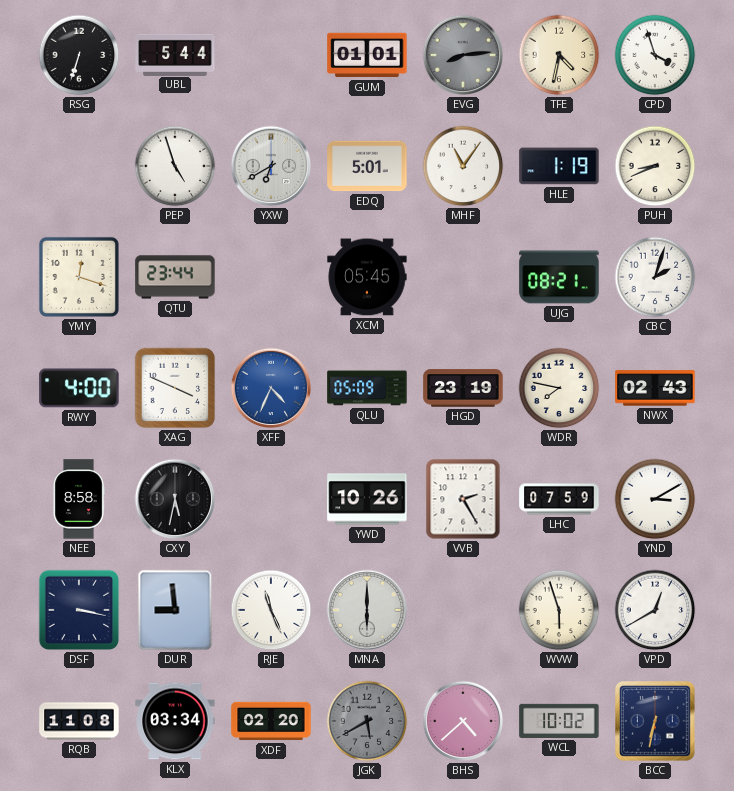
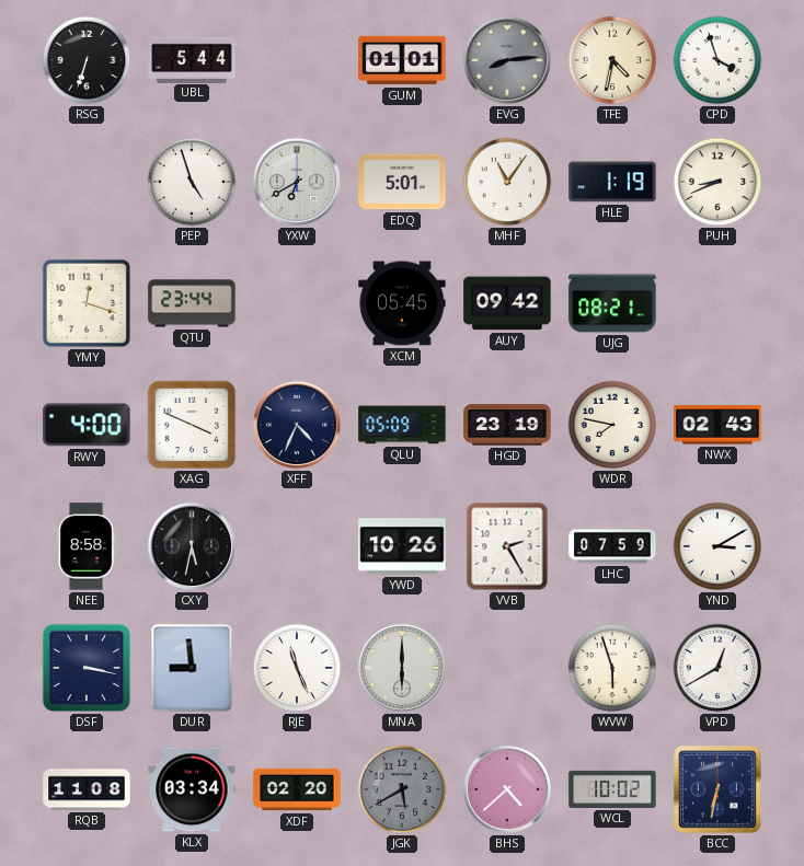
AUY: none -> 09:42
CBC: 2:03 -> none
XFF dial: blue -> navy
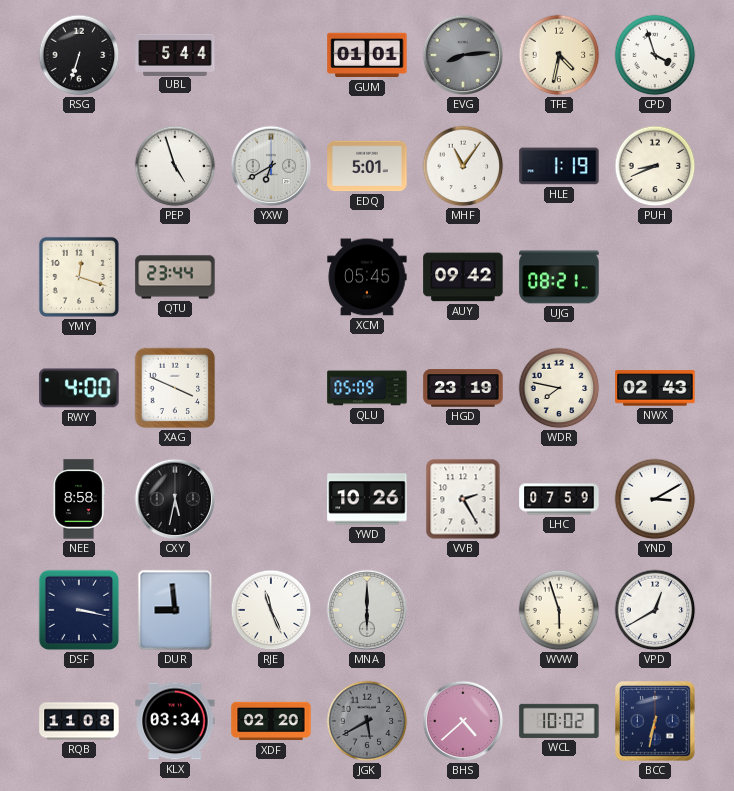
XFF: 4:34 -> none
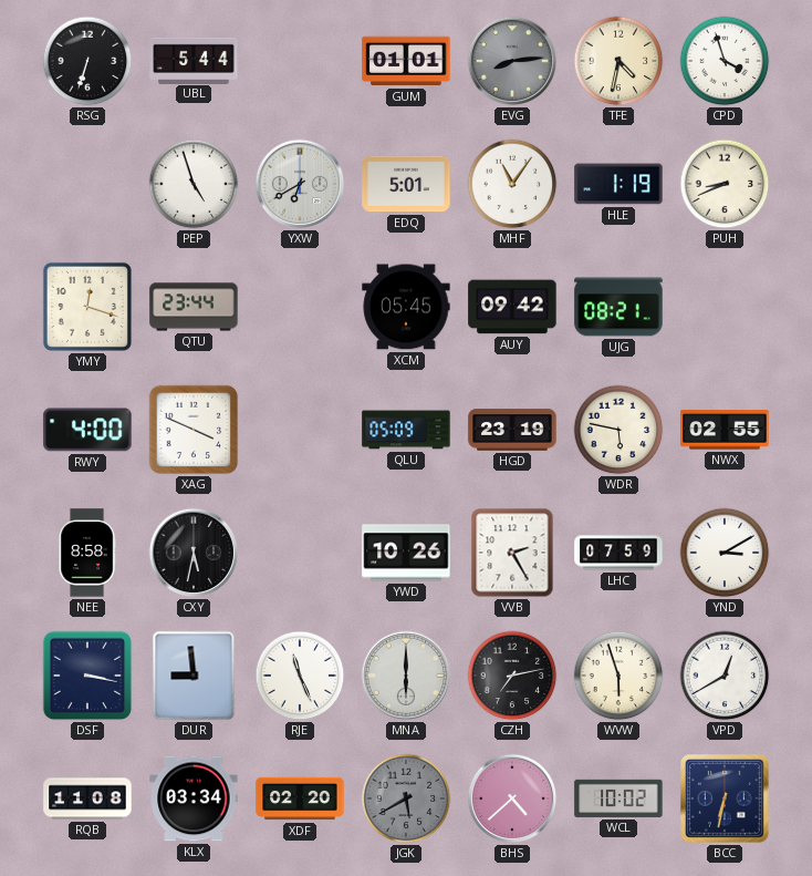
WDR: 7:47 -> 5:47
NWX: 02:43 -> 02:55
CZH: none -> 7:13
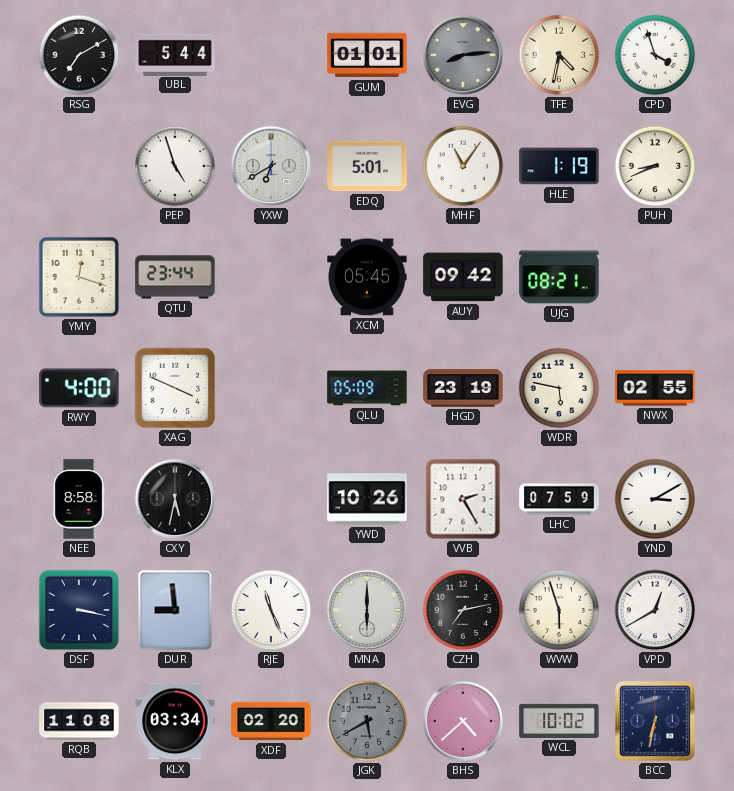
RSG: 6:33 -> 7:10
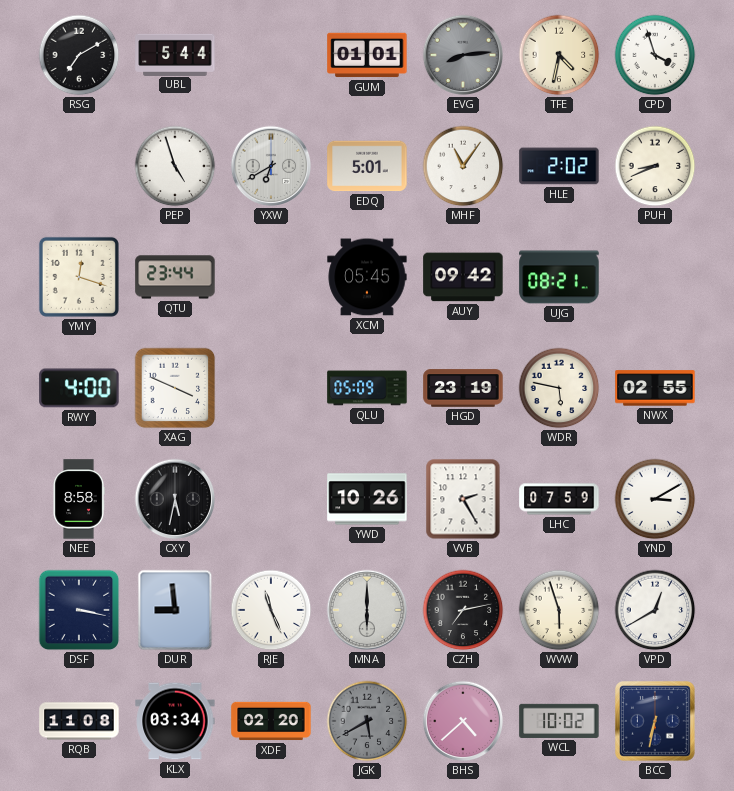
HLE: 1:19 -> 2:02
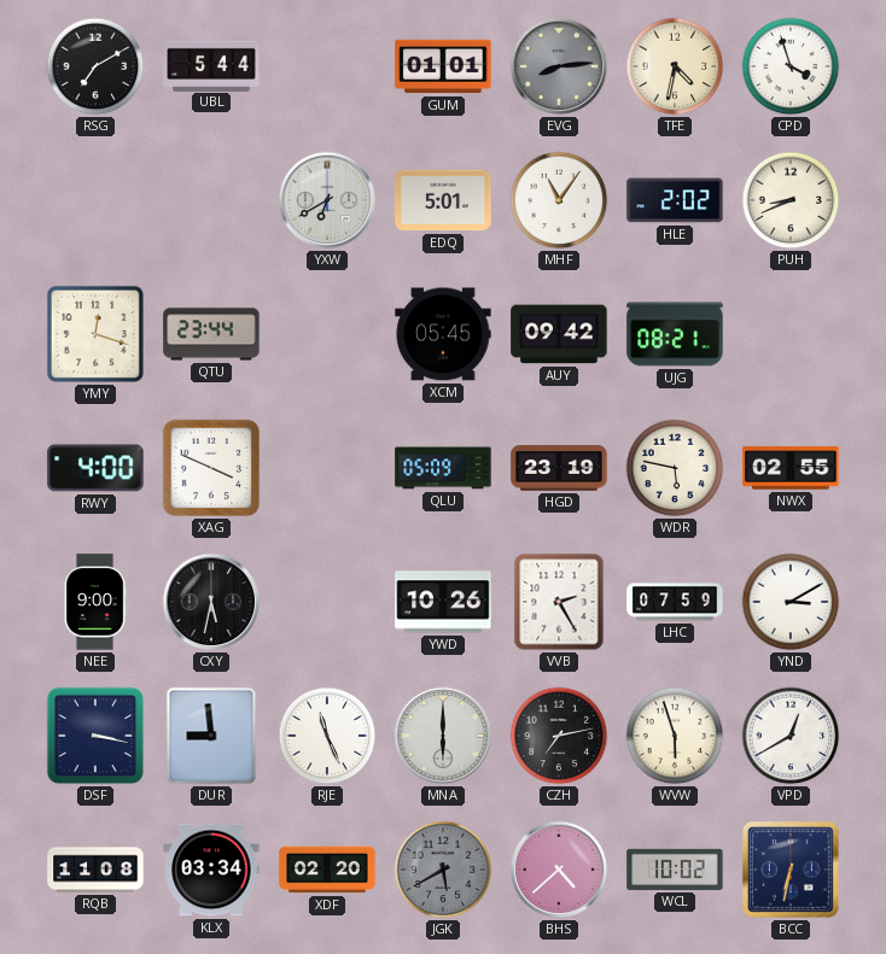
PEP: 4:57 -> none
NEE: 8:58 -> 9:00
